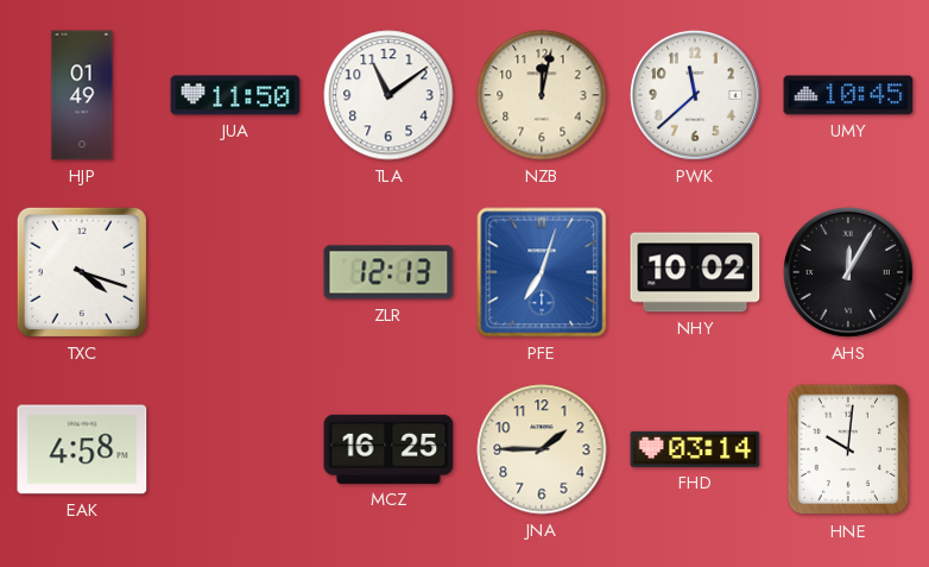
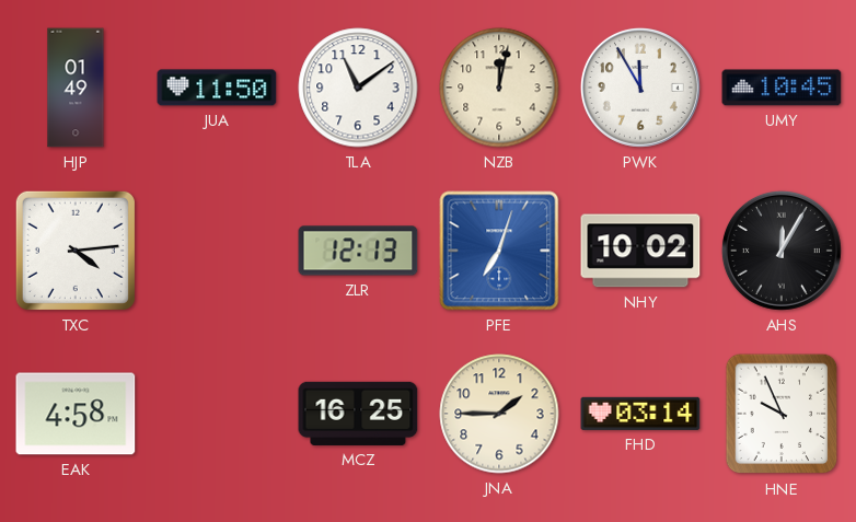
PWK: 11:38 -> 11:55
TXC: 4:18 -> 4:14
HNE: 10:01 -> 9:56
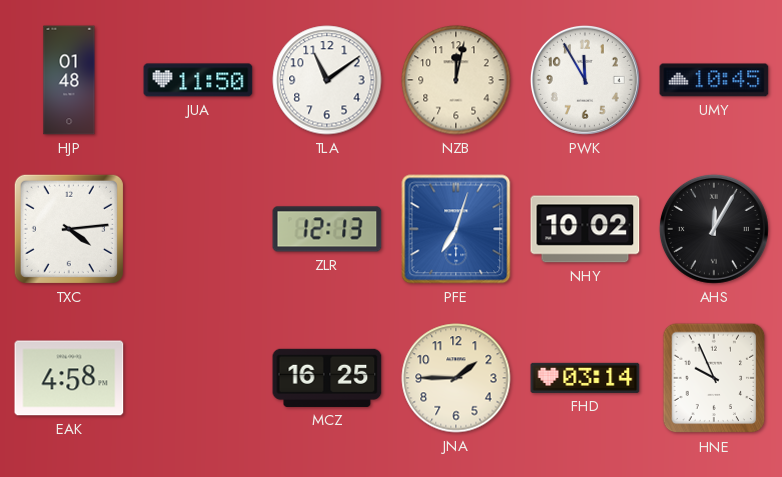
HJP: 01:49 -> 01:48
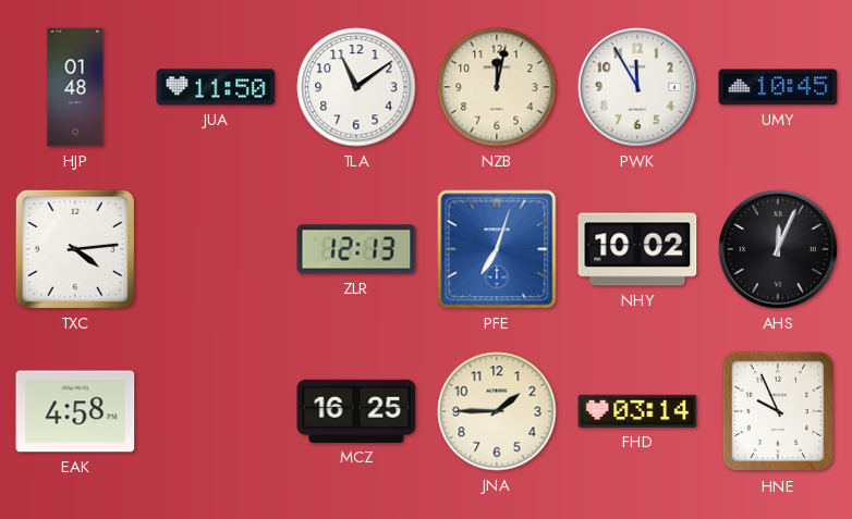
AHS: 12:05 -> 12:04
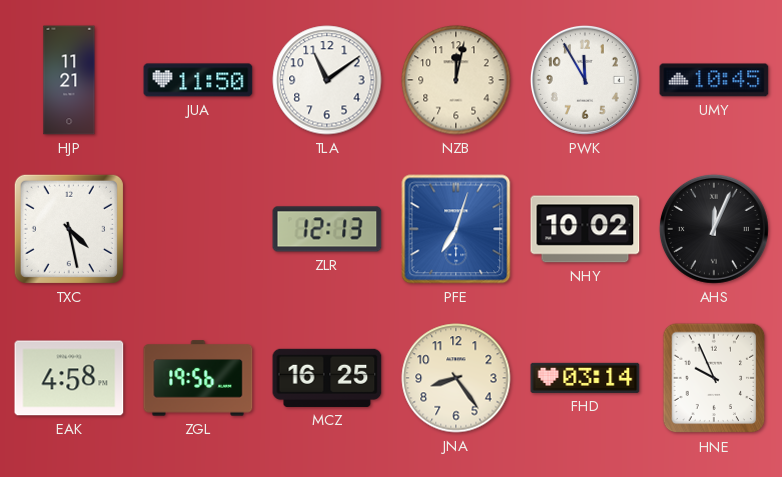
HJP: 01:48 -> 11:21
TXC: 4:14 -> 4:28
ZGL: none -> 19:56
JNA: 1:45 -> 8:24
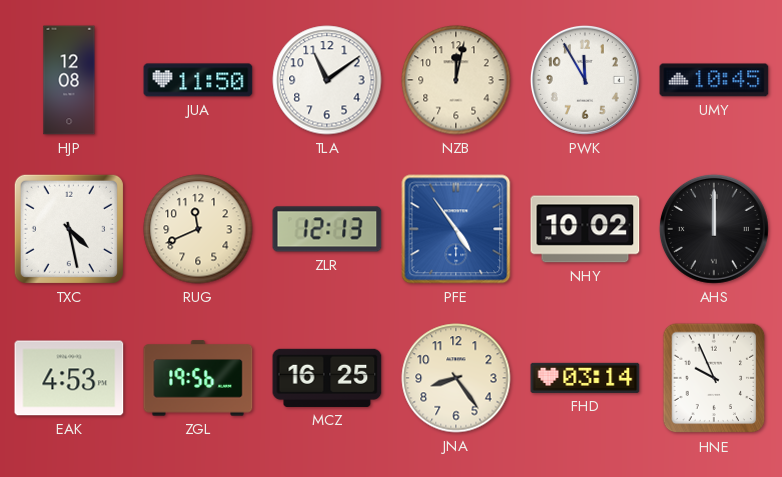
HJP: 11:21 -> 12:08
RUG: none -> 11:41
PFE: 7:03 -> 4:54
AHS: 12:04 -> 12:00
EAK: 4:58 -> 4:53
